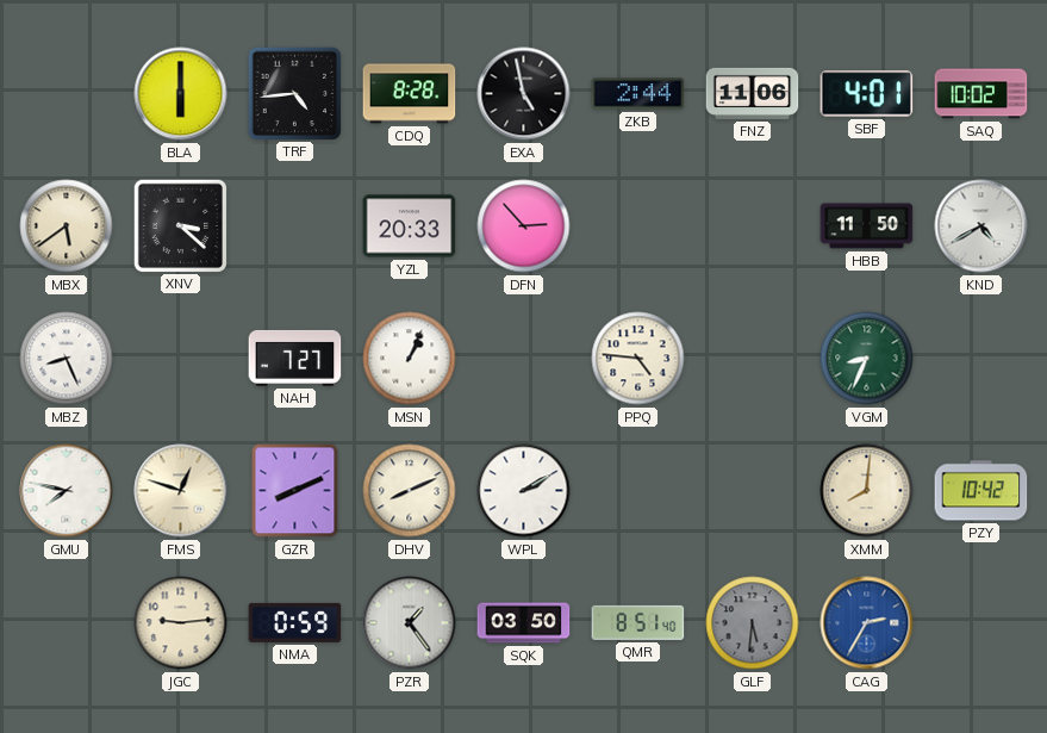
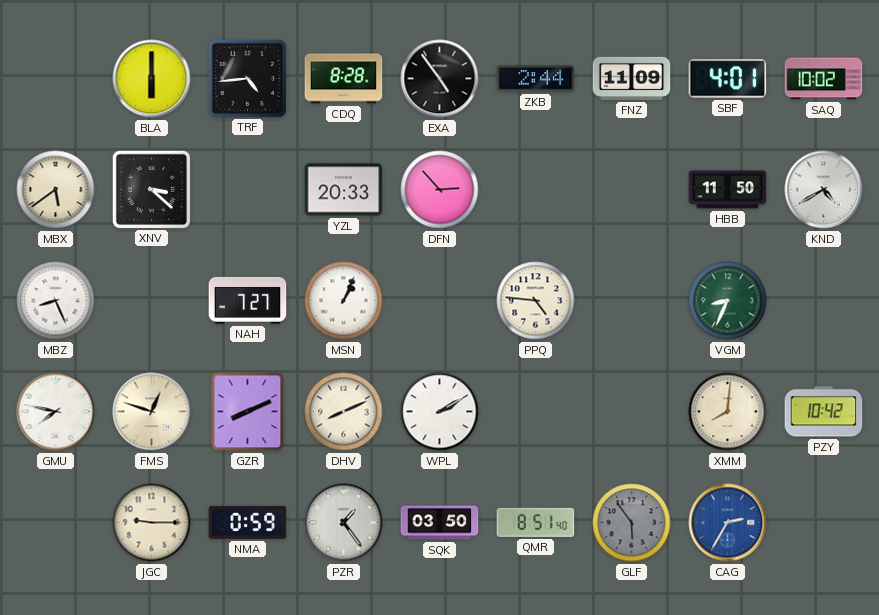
EXA: 4:58 -> 4:54
FNZ: 11:06 -> 11:09
JGC: 9:14 -> 9:15
GLF: 5:31 -> 5:54
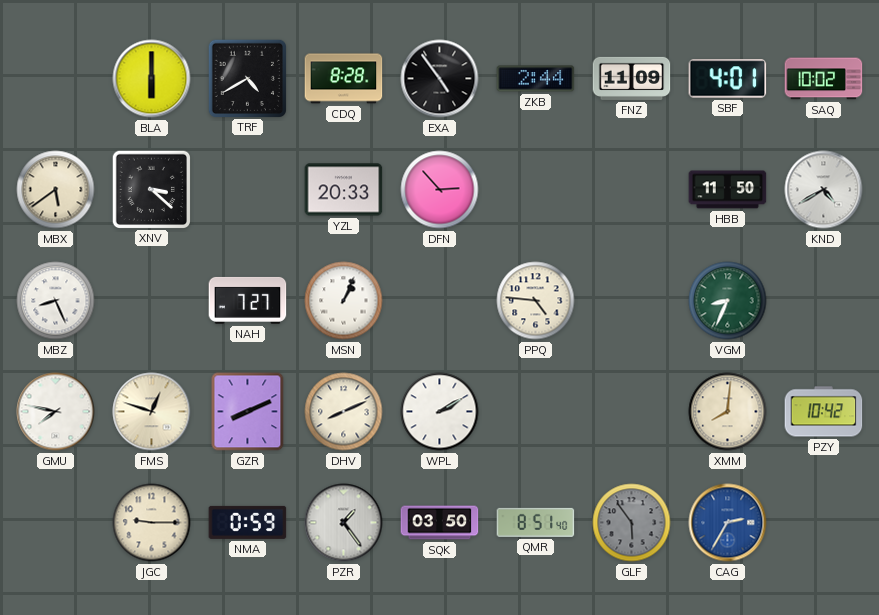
TRF: 4:44 -> 4:40
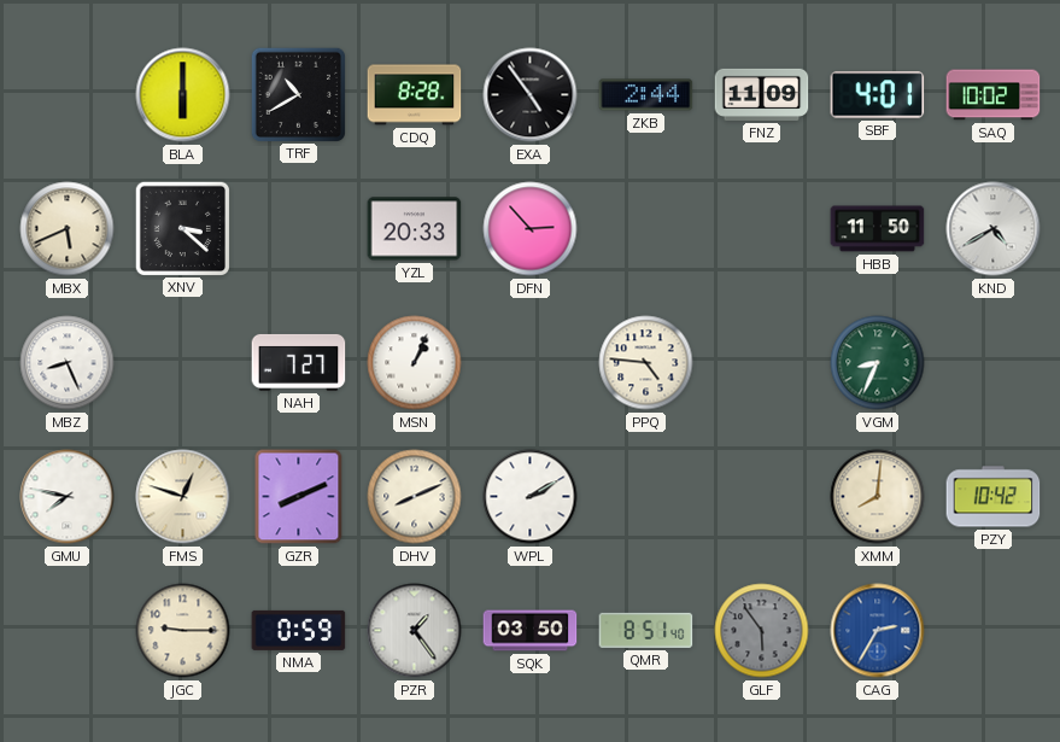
TRF: 4:40 -> 10:40
MBX: 5:39 -> 5:41
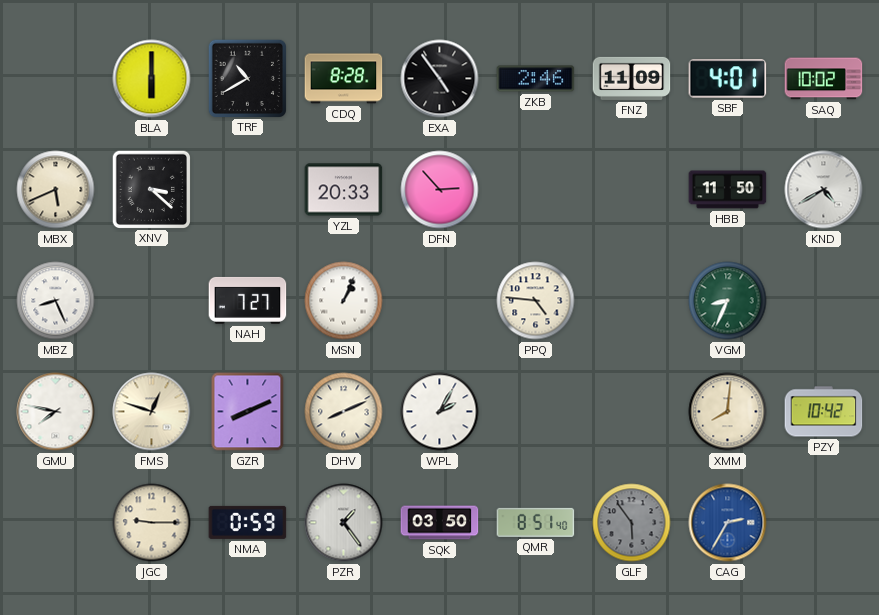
ZKB: 2:44 -> 2:46
WPL: 2:10 -> 2:05
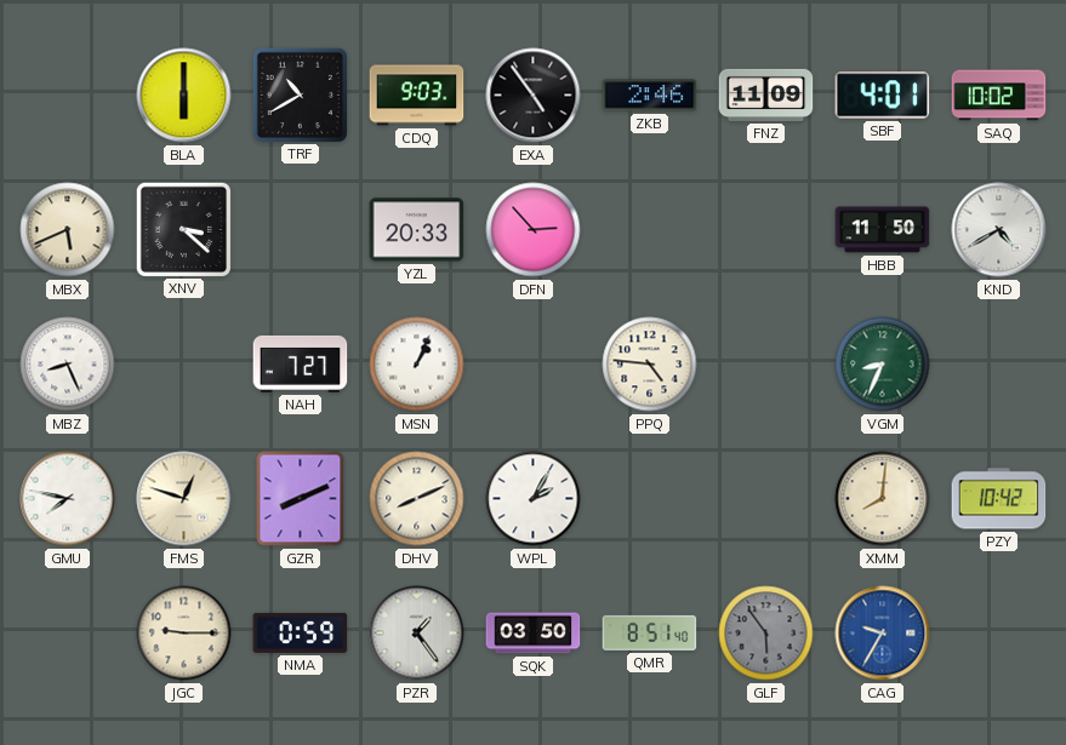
CDQ: 8:28 -> 9:03
CAG: 2:35 -> 9:35
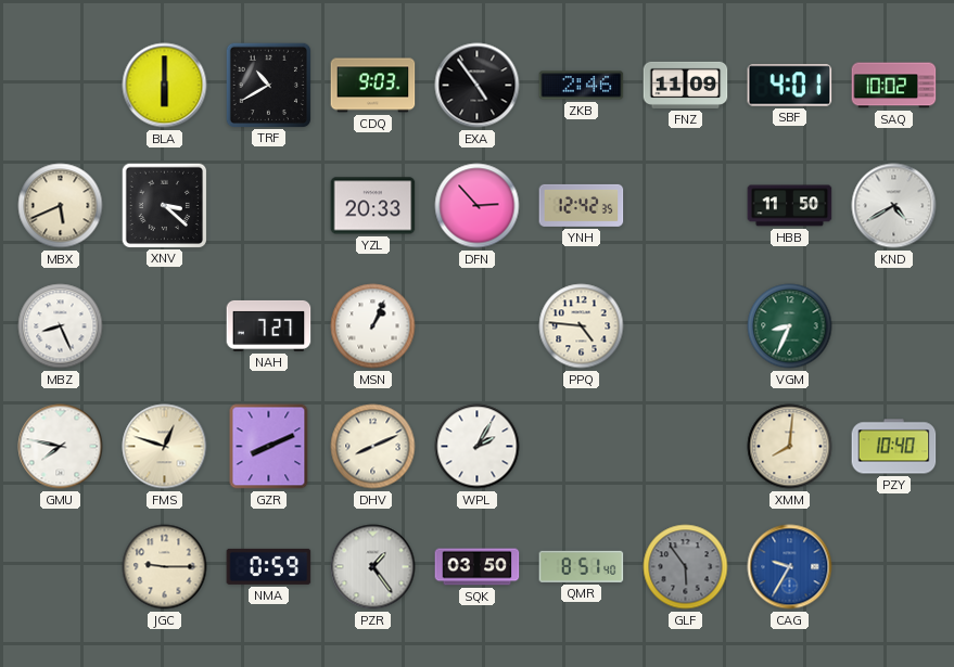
YNH: none -> 12:42
PZY: 10:42 -> 10:40
